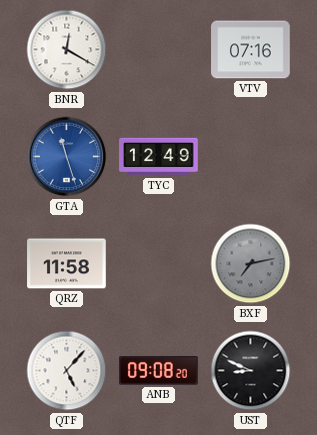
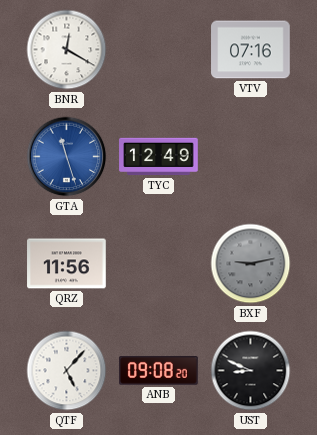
QRZ: 11:58 -> 11:56
BXF: 7:13 -> 9:13
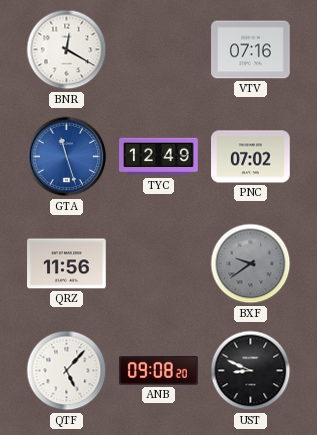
PNC: none -> 07:02
BXF: 9:13 -> 9:39
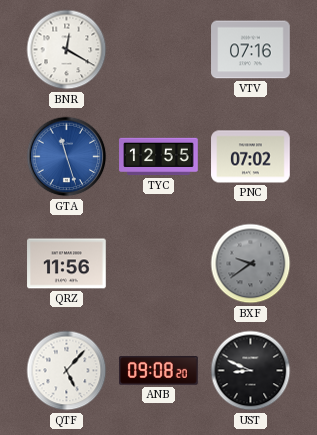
TYC: 12:49 -> 12:55
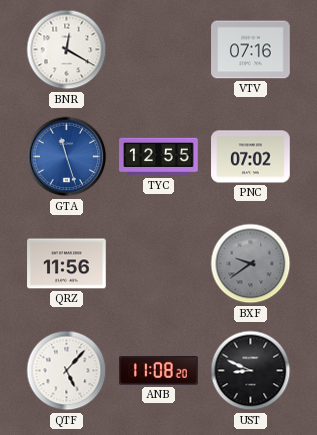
ANB: 09:08 -> 11:08
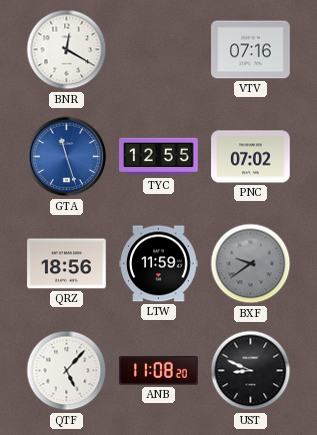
QRZ: 11:56 -> 18:56
LTW: none -> 11:59
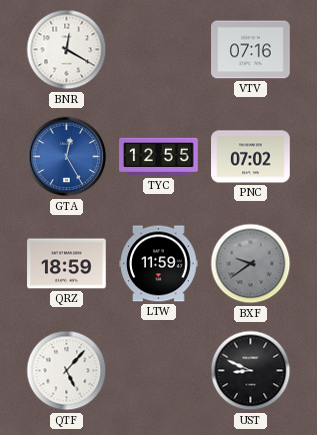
GTA: 11:27 -> 12:25
QRZ: 18:56 -> 18:59
ANB: 11:08 -> none
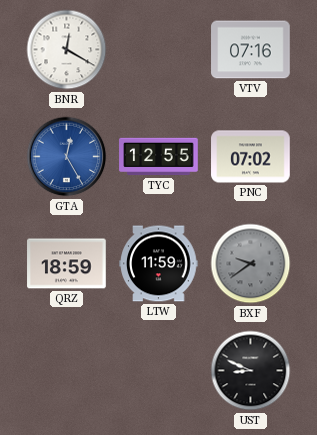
QTF: 5:07 -> none
